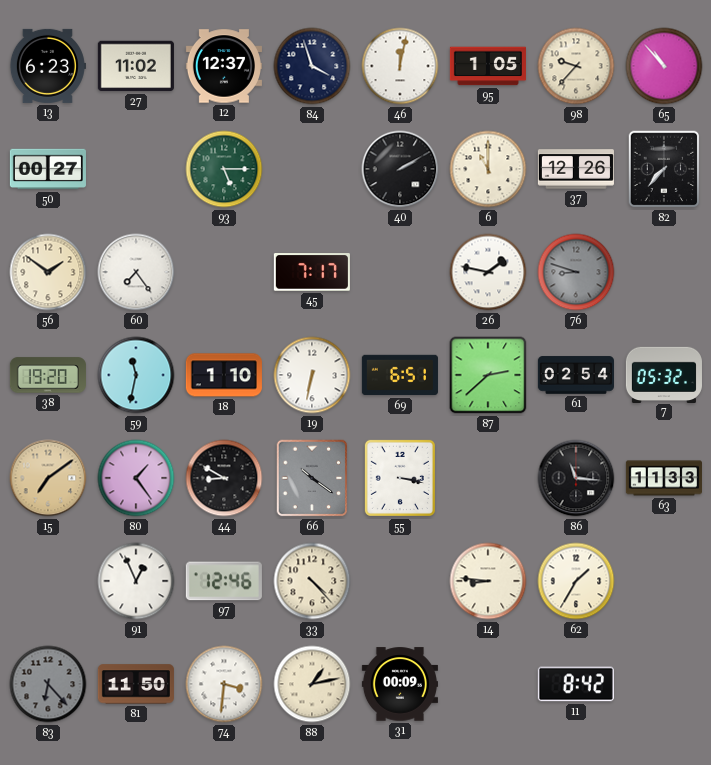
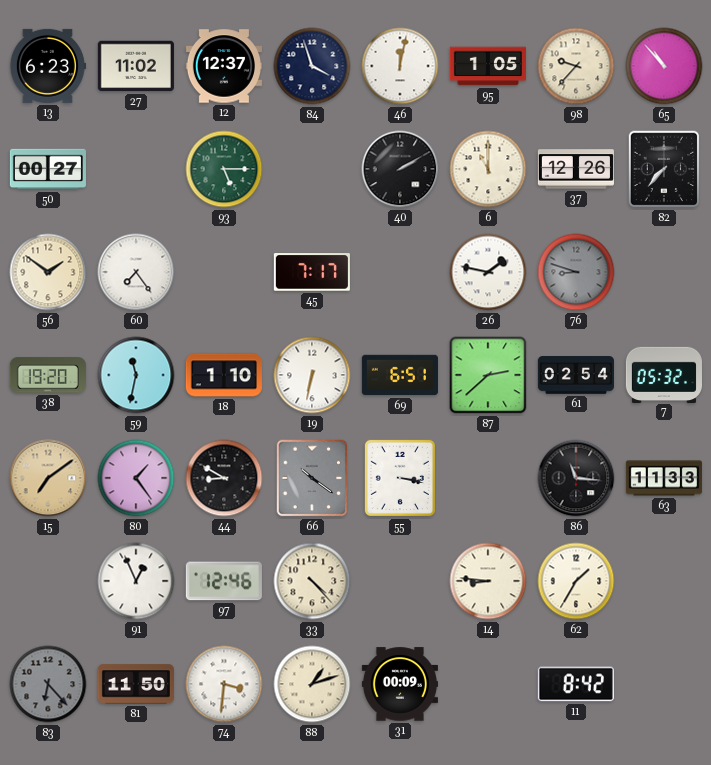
88: 1:13 -> 1:12
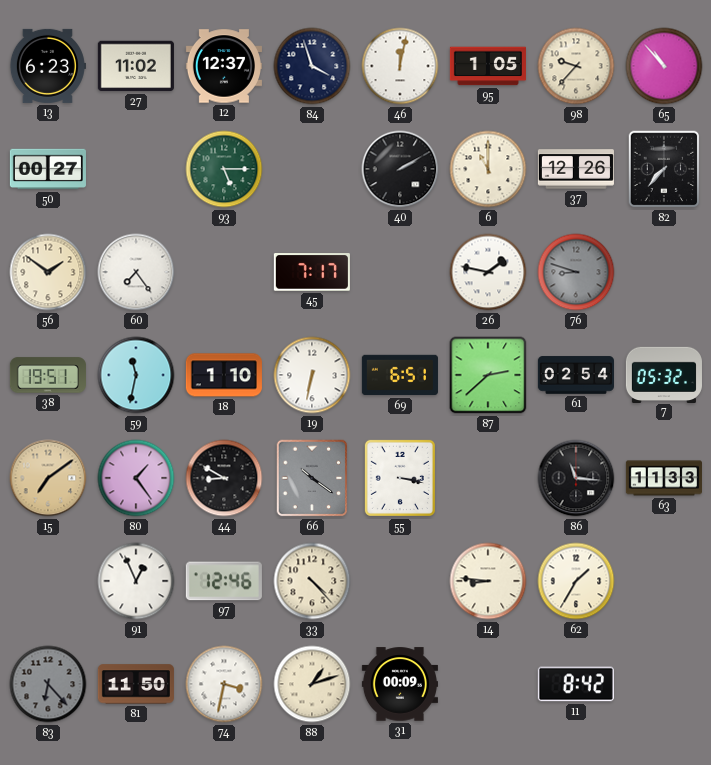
38: 19:20 -> 19:51
74: 3:31 -> 3:32
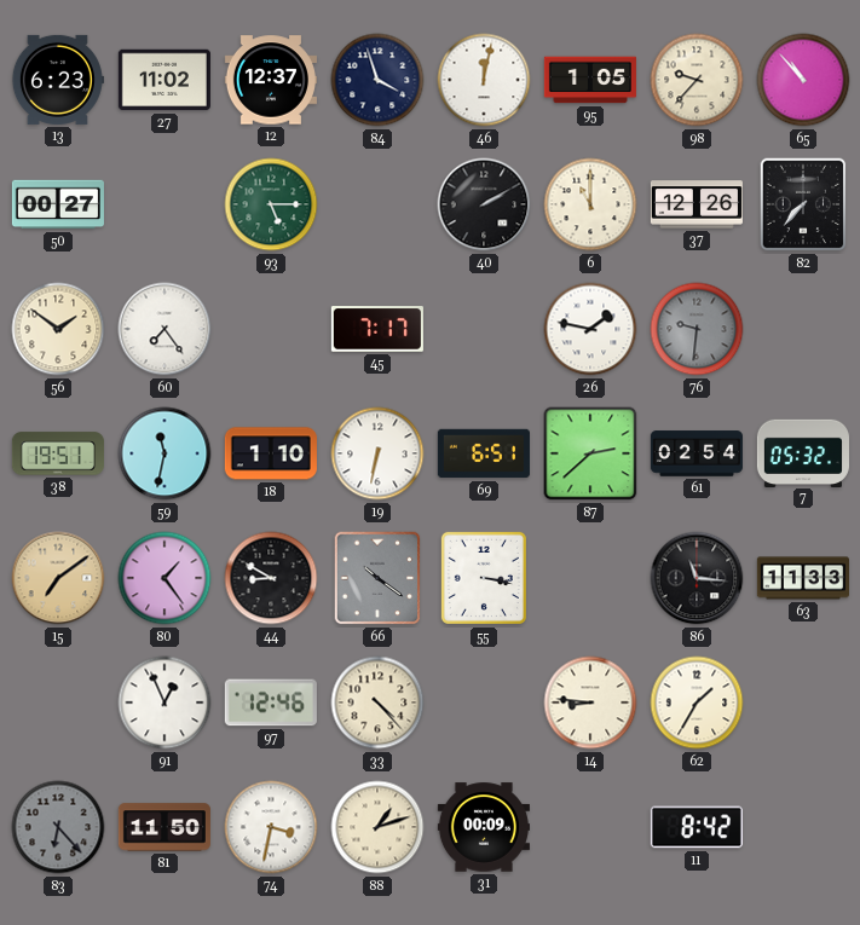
76: 8:48 -> 9:31
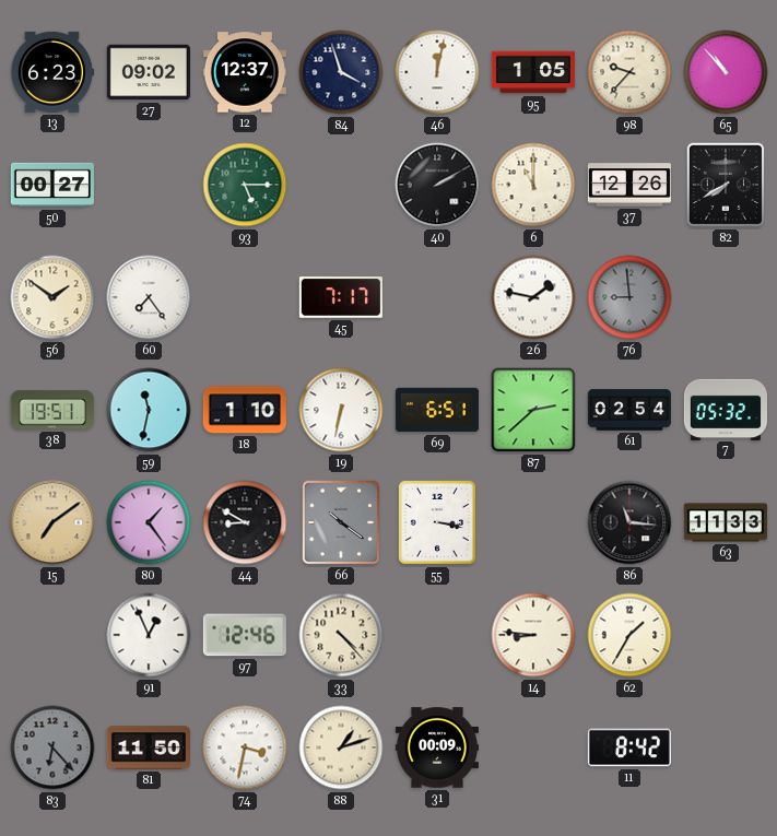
27: 11:02 -> 09:02
82: 7:37 -> 7:40
76: 9:31 -> 8:59
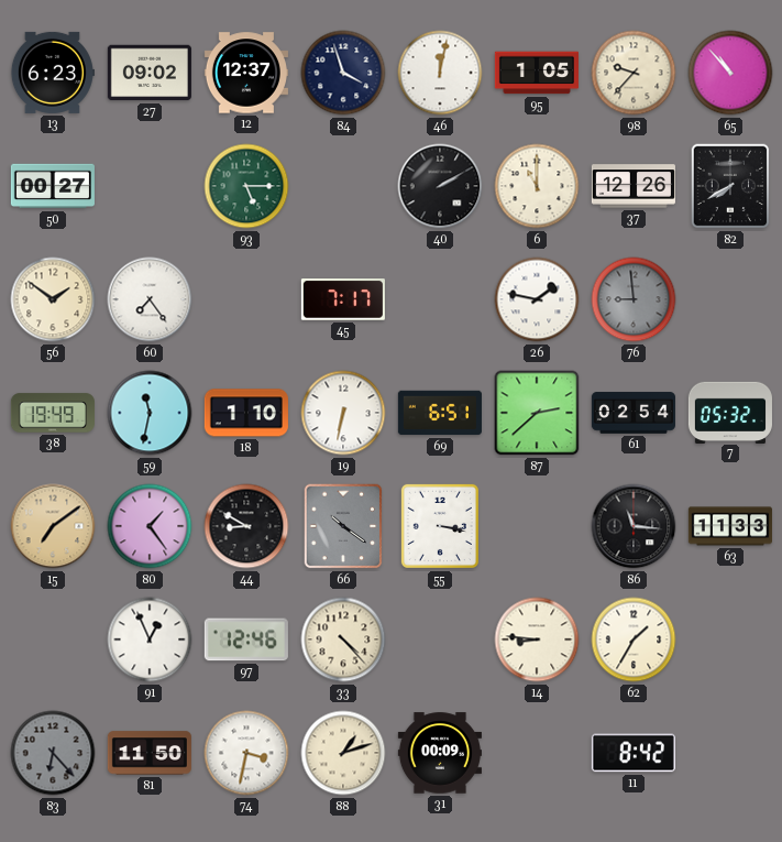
38: 19:51 -> 19:49
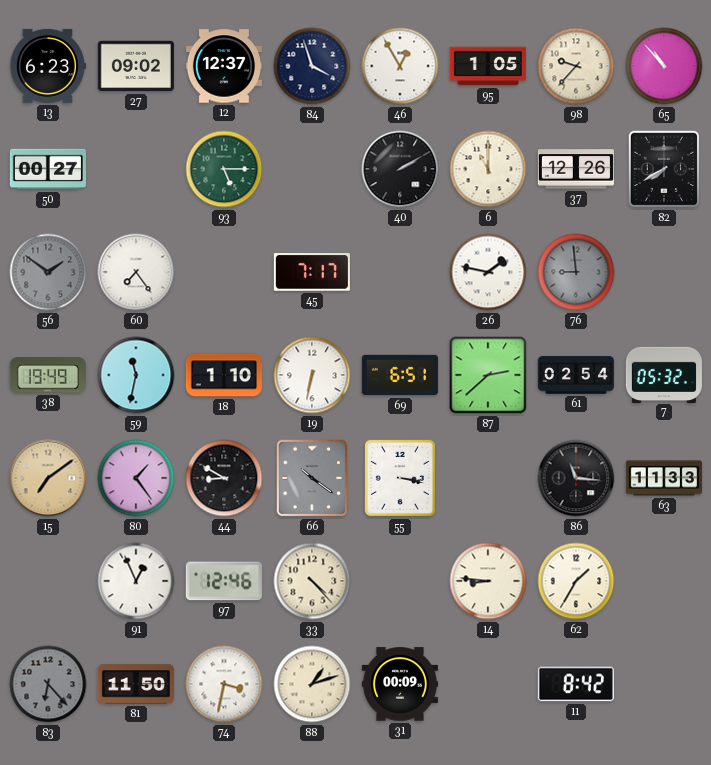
46: 12:02 -> 12:55
56 dial: cream -> grey
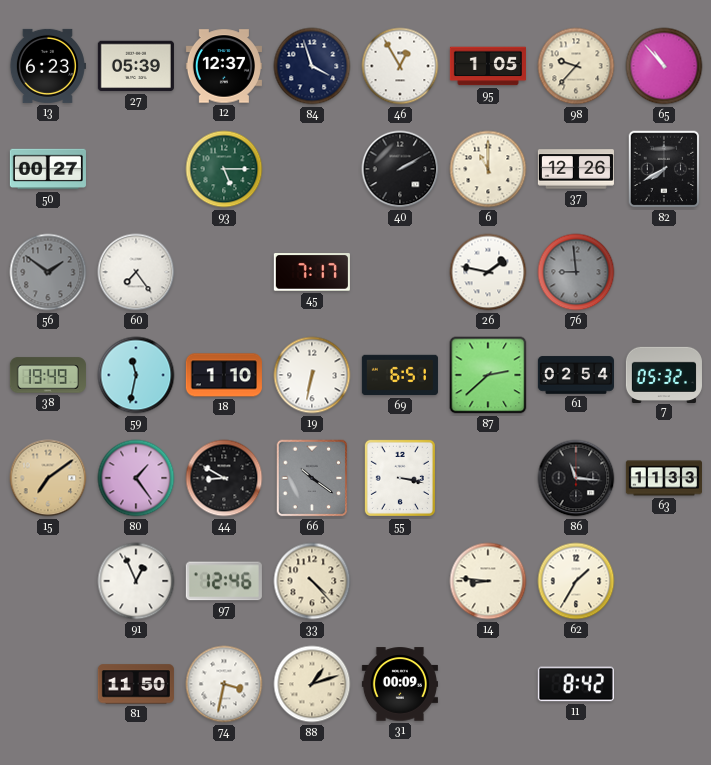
27: 09:02 -> 05:39
83: 6:23 -> none
